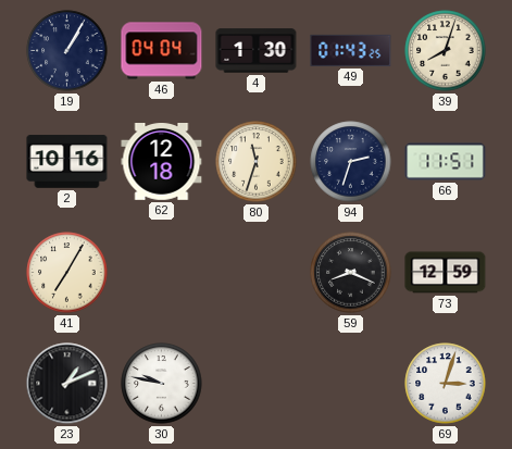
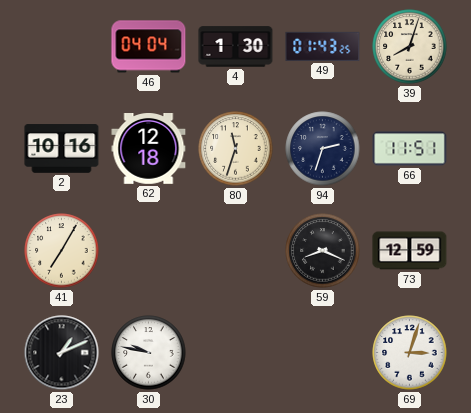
19: 1:05 -> none
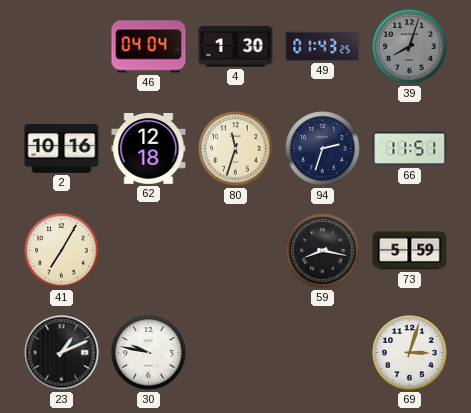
39 dial: cream -> grey
59: 8:19 -> 8:17
73: 12:59 -> 5:59
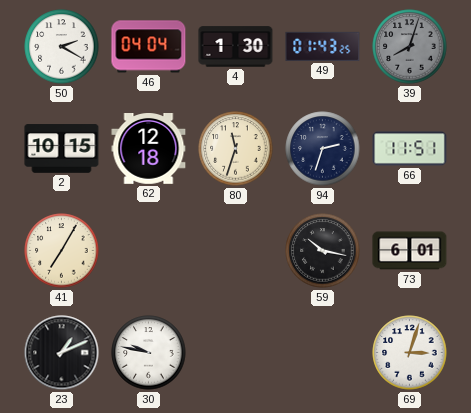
50: none -> 2:20
2: 10:16 -> 10:15
59: 8:17 -> 10:17
73: 5:59 -> 6:01
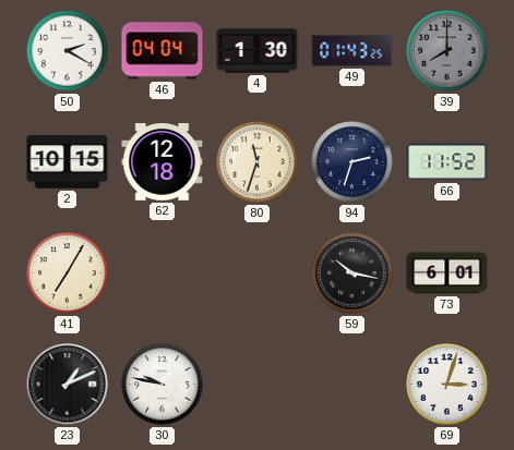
39: 8:03 -> 8:00
66: 11:51 -> 11:52
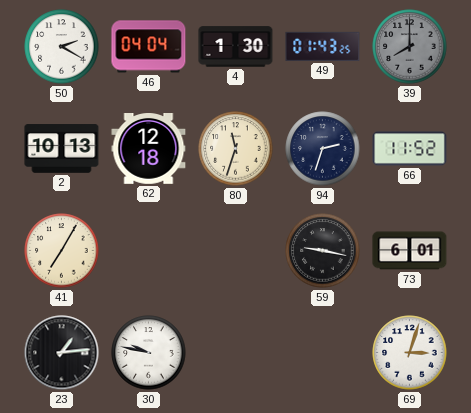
2: 10:15 -> 10:13
59: 10:17 -> 9:17
23: 1:11 -> 1:14
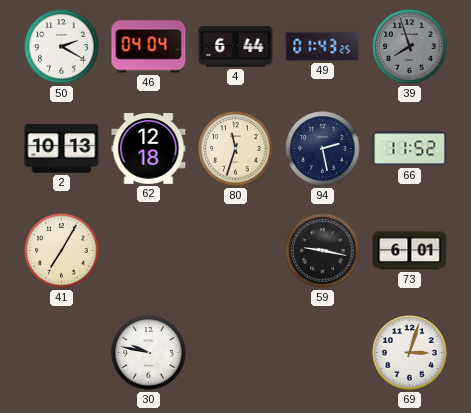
4: 1:30 -> 6:44
39: 8:00 -> 7:57
94: 2:33 -> 2:28
23: 1:14 -> none
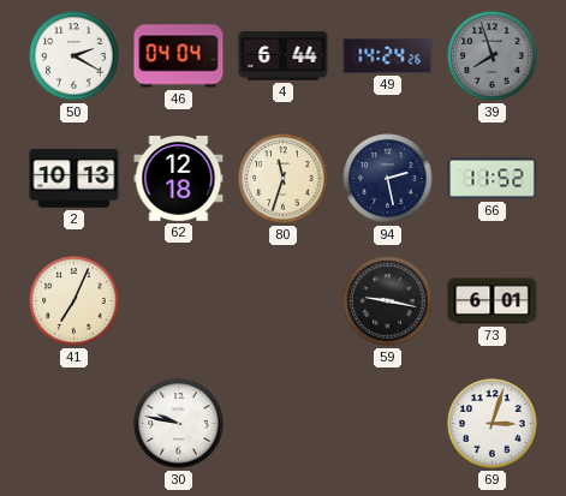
49: 01:43 -> 14:24
41: 7:05 -> 7:04
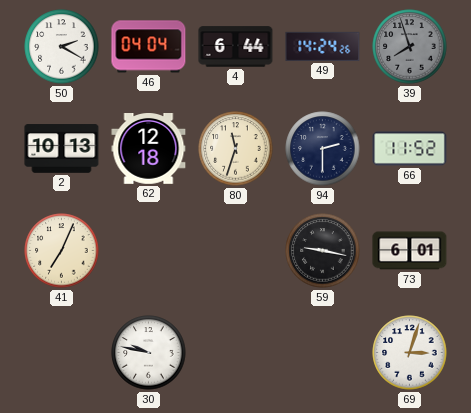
94: 2:28 -> 2:30
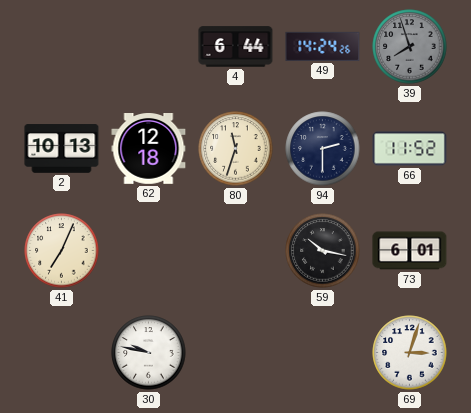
50: 2:20 -> none
46: 04:04 -> none
59: 9:17 -> 10:17
